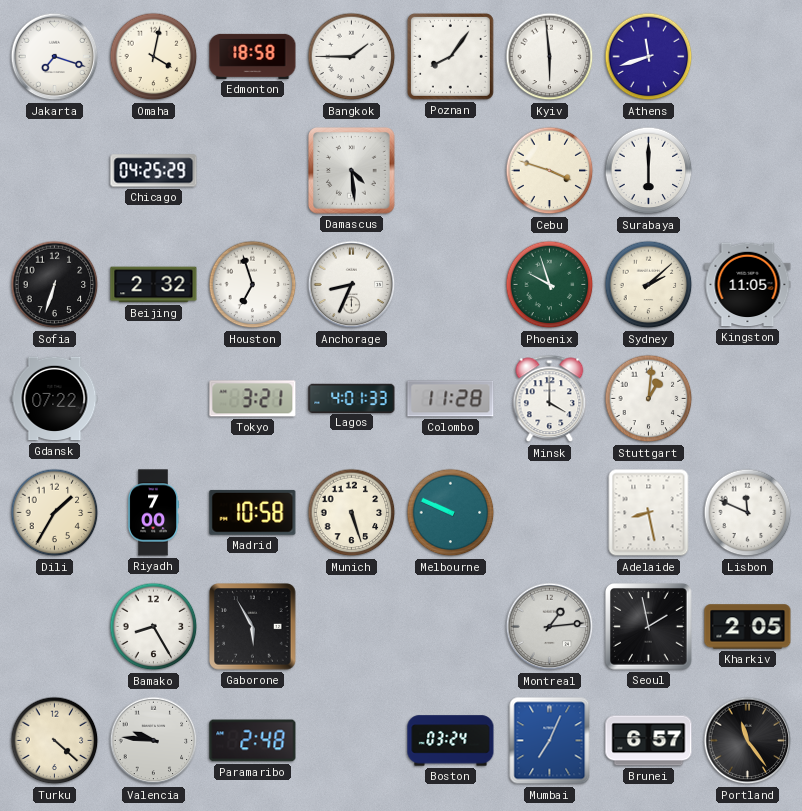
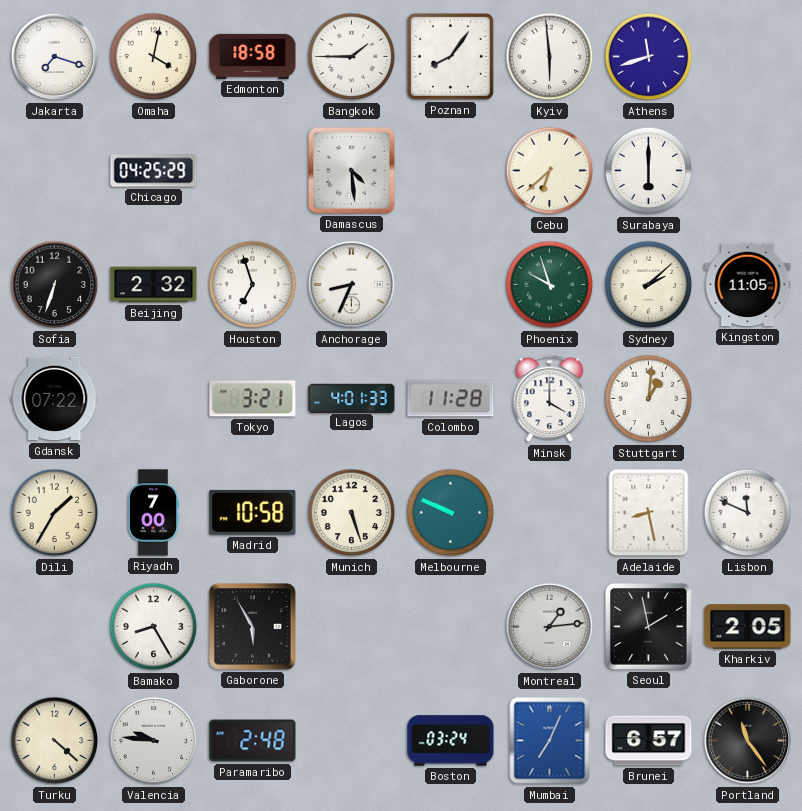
Cebu: 3:48 -> 6:38
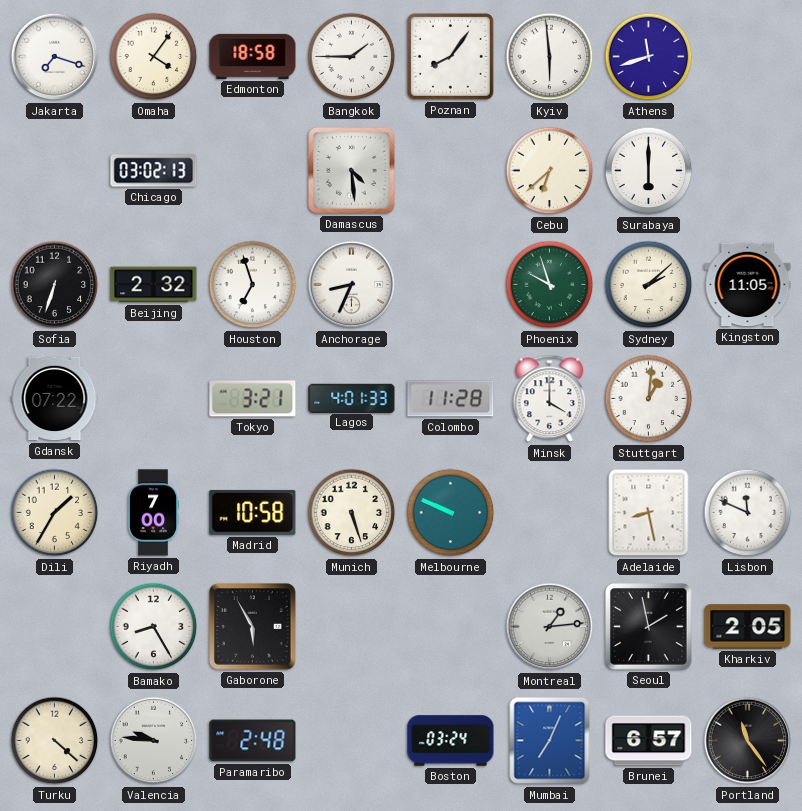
Omaha: 4:02 -> 4:06
Chicago: 04:25 -> 03:02
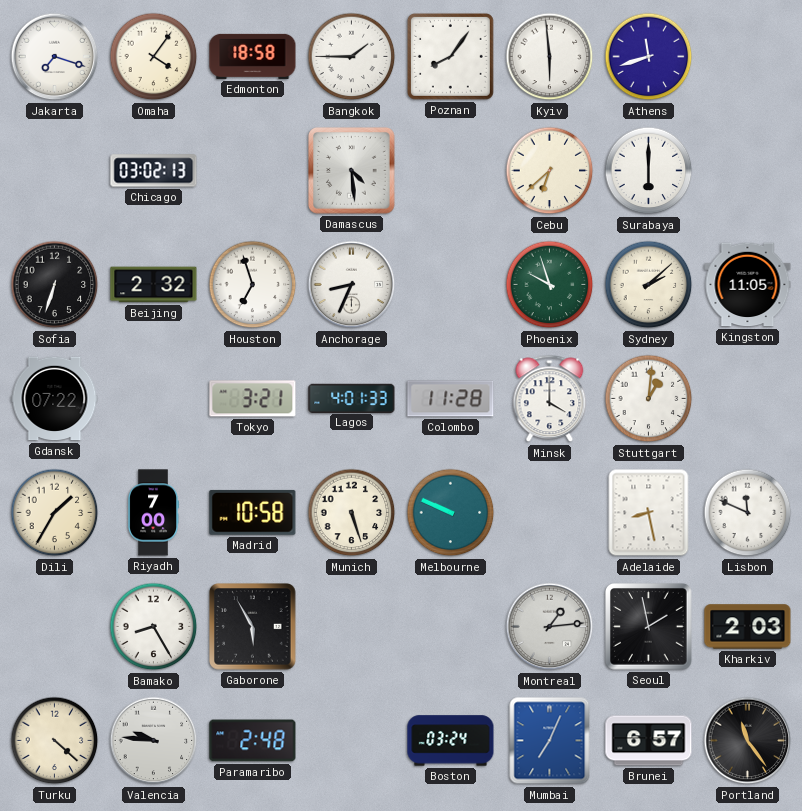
Kharkiv: 2:05 -> 2:03
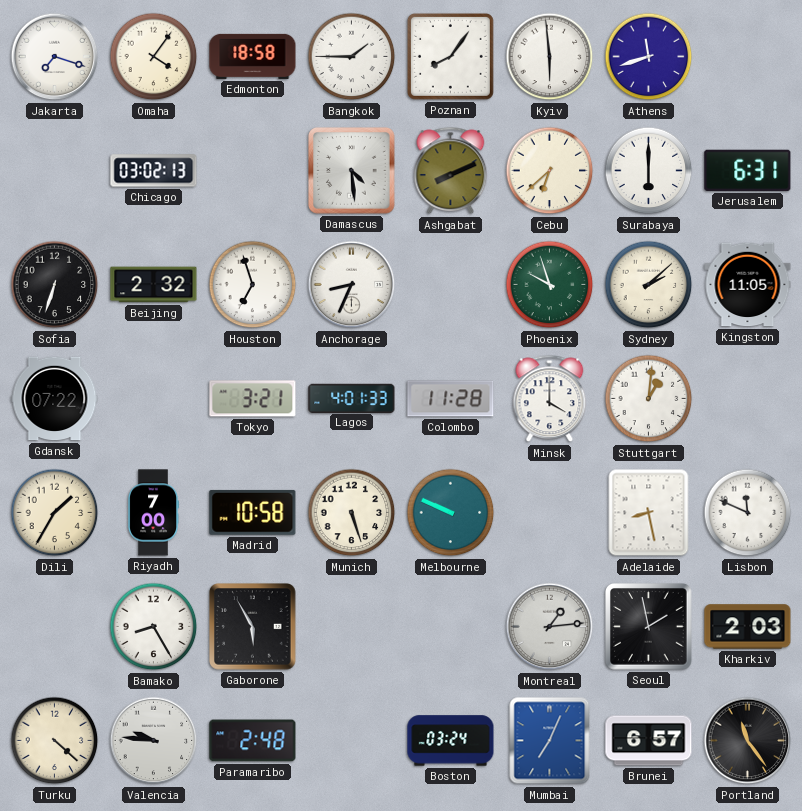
Ashgabat: none -> 8:11
Jerusalem: none -> 6:31
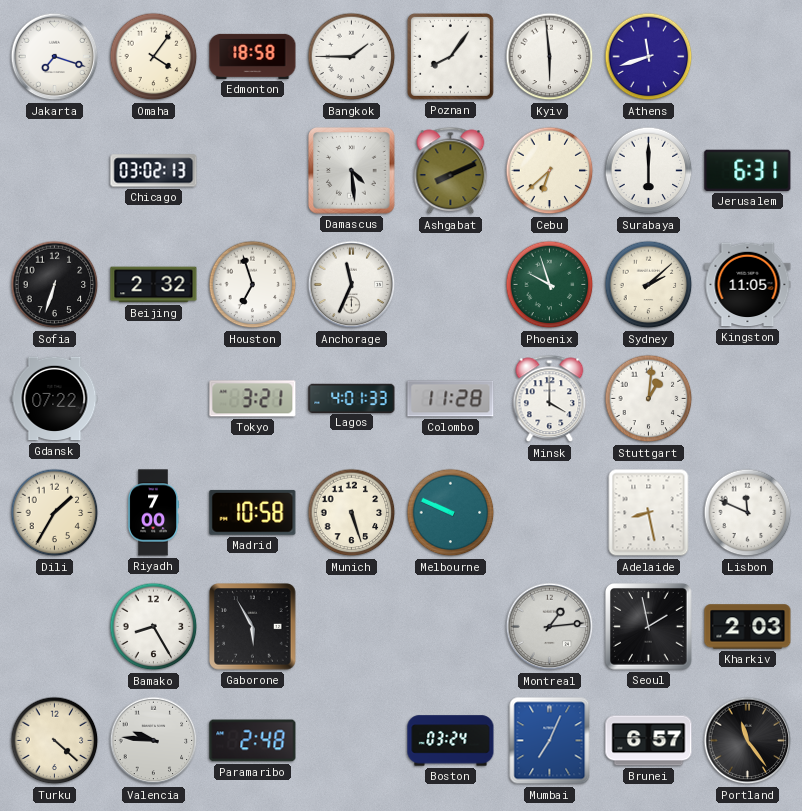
Anchorage: 8:34 -> 11:34
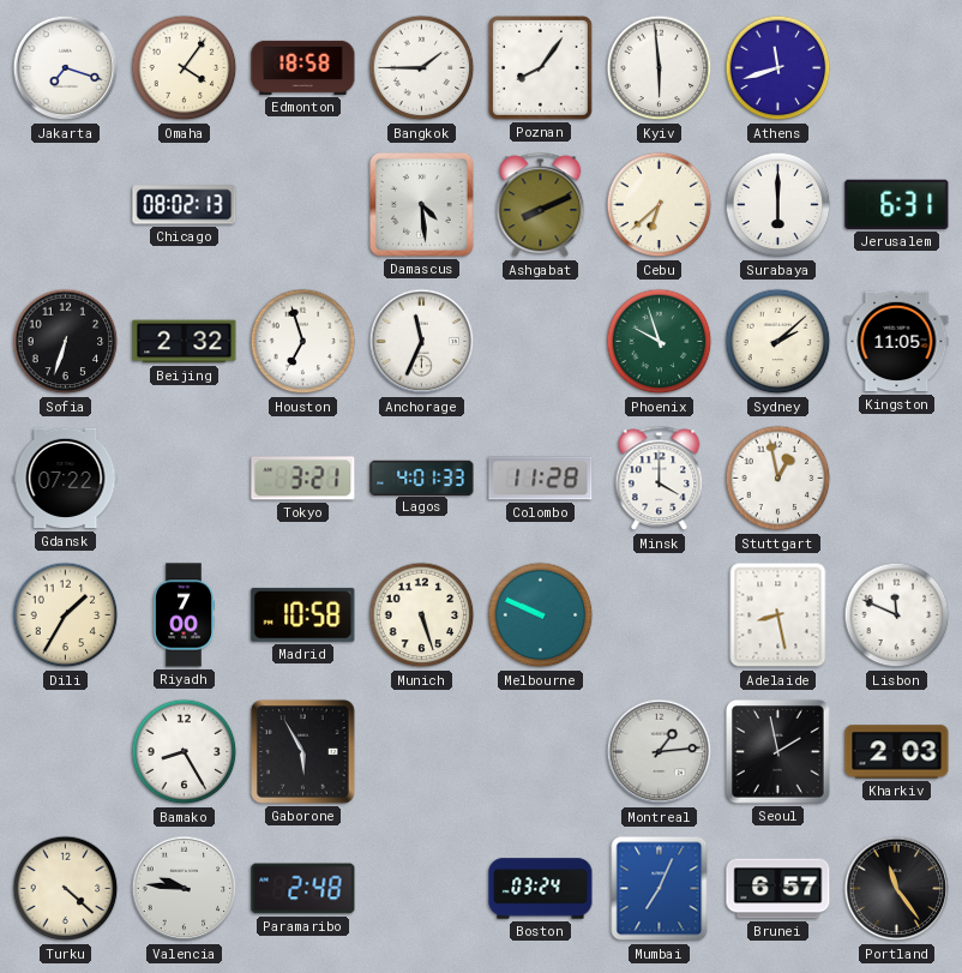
Chicago: 03:02 -> 08:02
Stuttgart: 1:01 -> 12:58
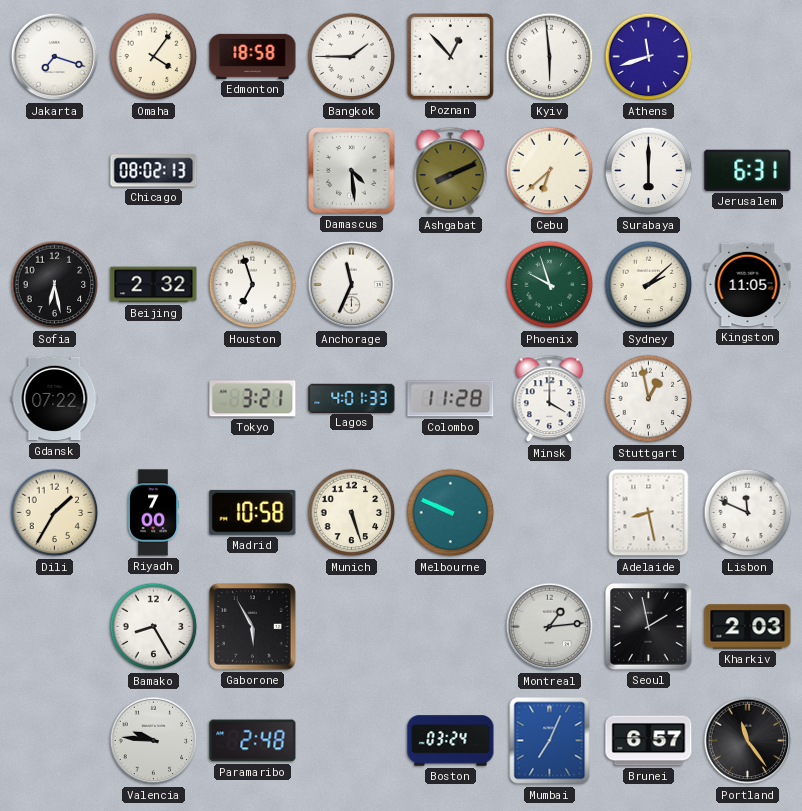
Poznan: 8:06 -> 12:53
Sofia: 6:33 -> 6:28
Turku: 4:22 -> none
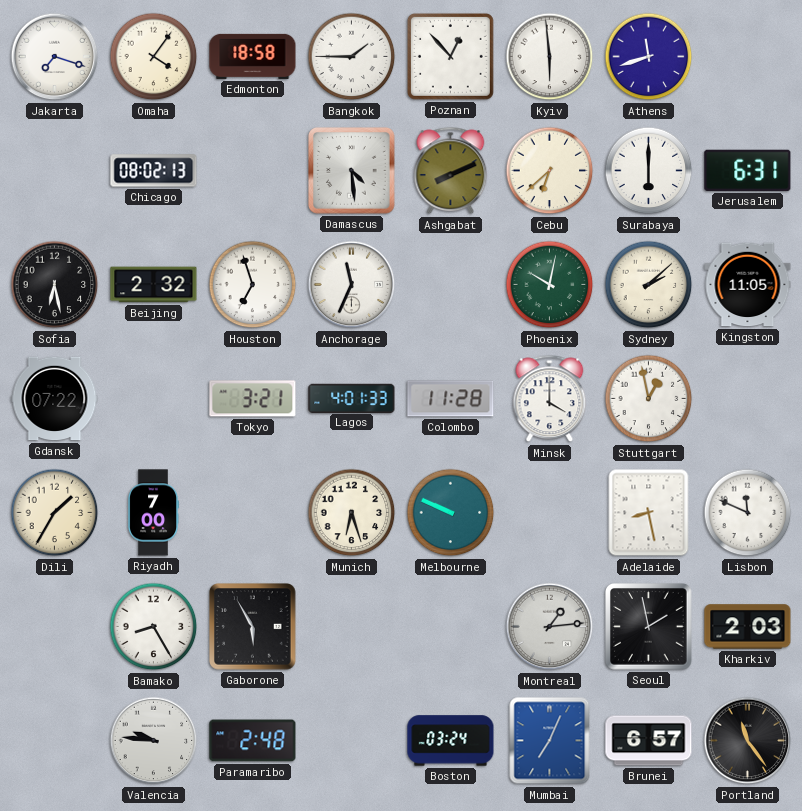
Phoenix: 9:57 -> 10:02
Madrid: 10:58 -> none
Munich: 5:27 -> 6:27
